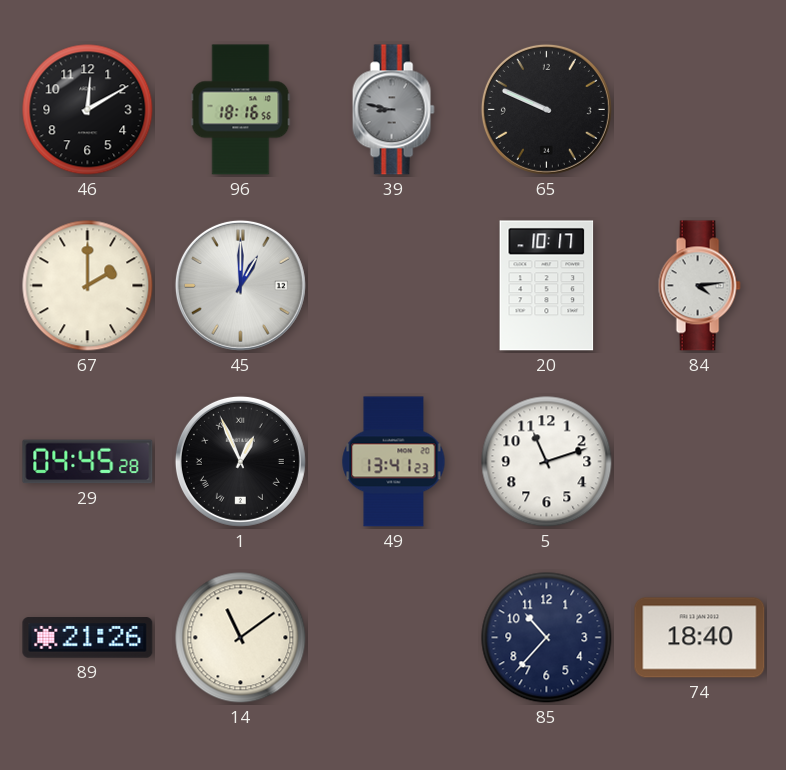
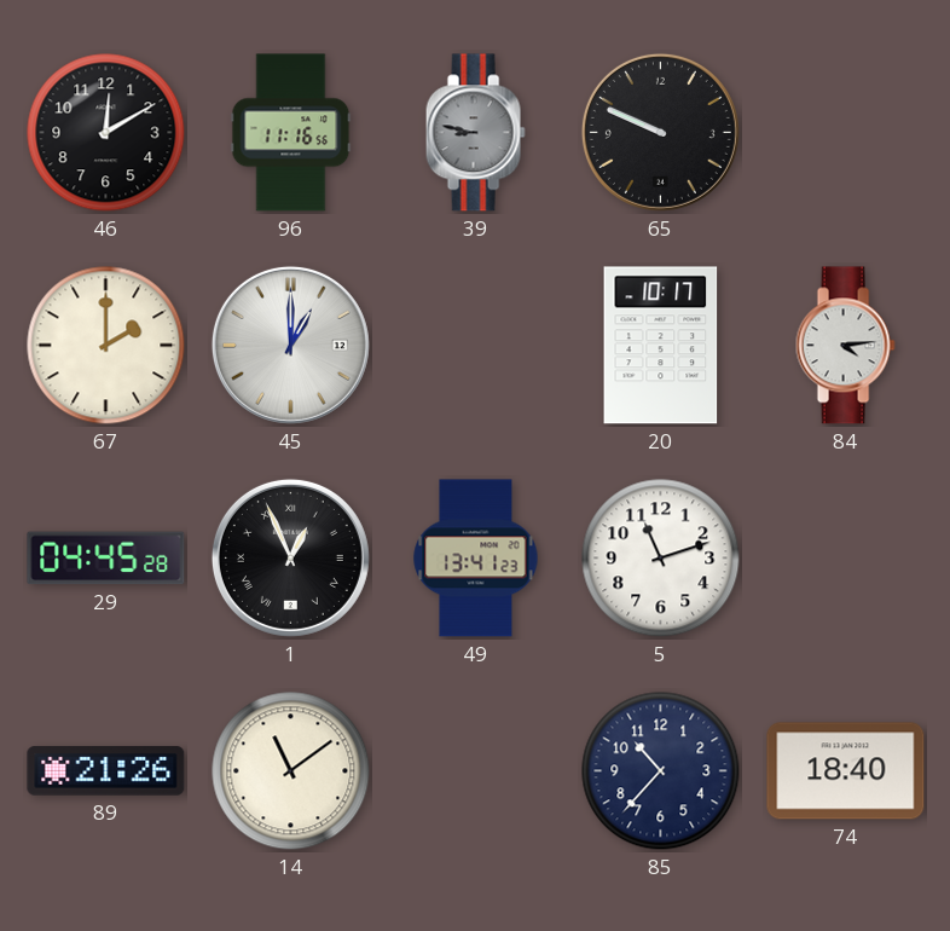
96: 18:16 -> 11:16
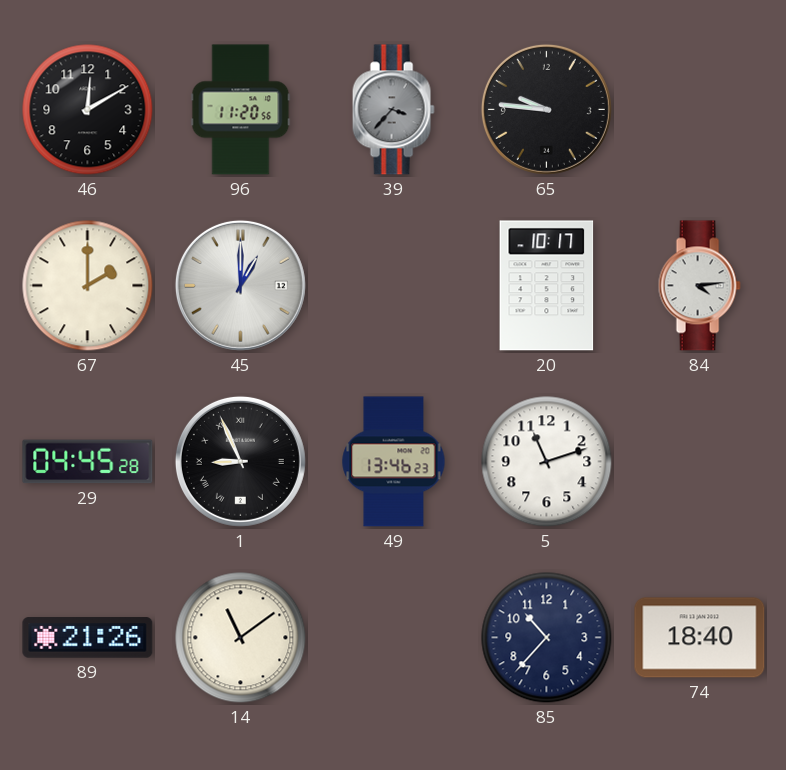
96: 11:16 -> 11:20
39: 8:47 -> 3:37
65: 9:49 -> 9:46
1: 12:56 -> 8:56
49: 13:41 -> 13:46
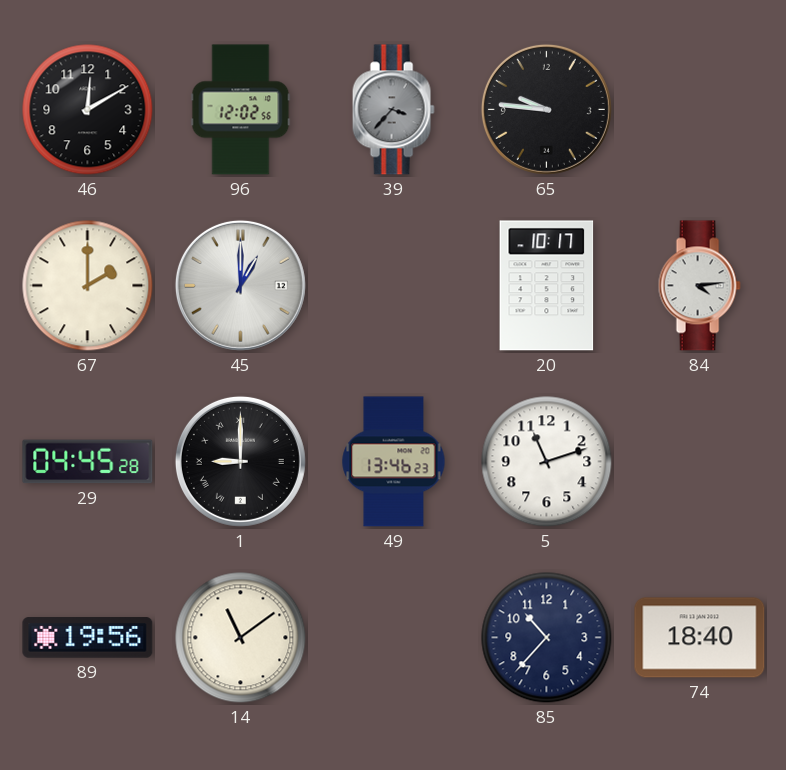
96: 11:20 -> 12:02
1: 8:56 -> 9:00
89: 21:26 -> 19:56
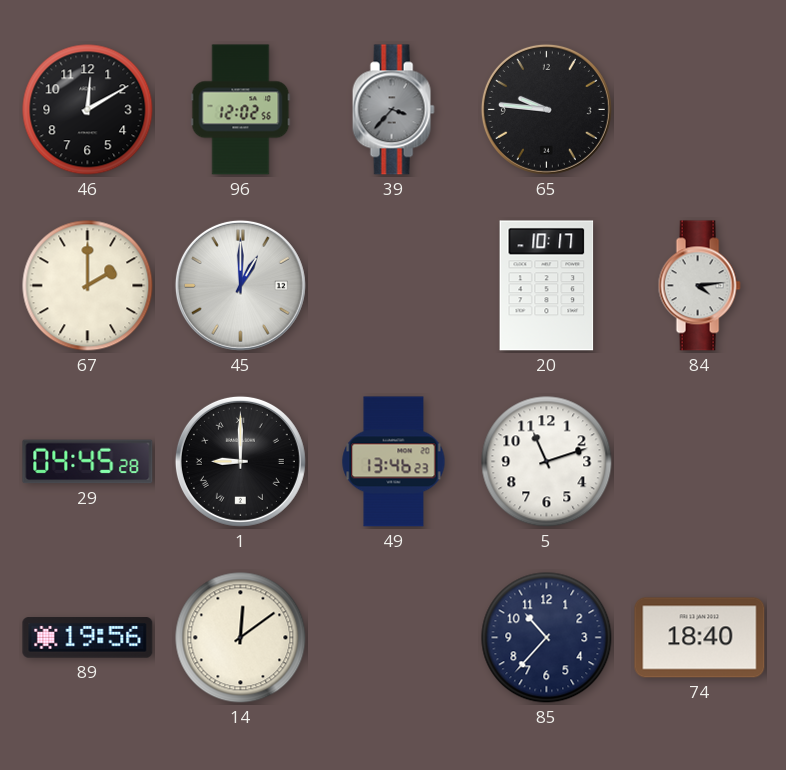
14: 11:09 -> 12:09
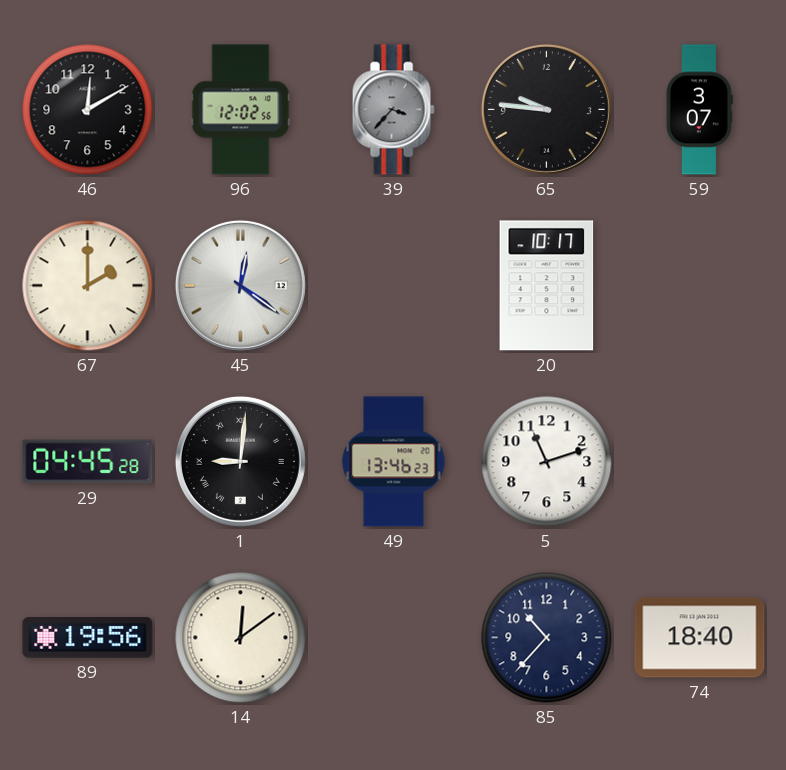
59: none -> 3:07
45: 1:00 -> 12:21
84: 4:14 -> none
1: 9:00 -> 9:01
